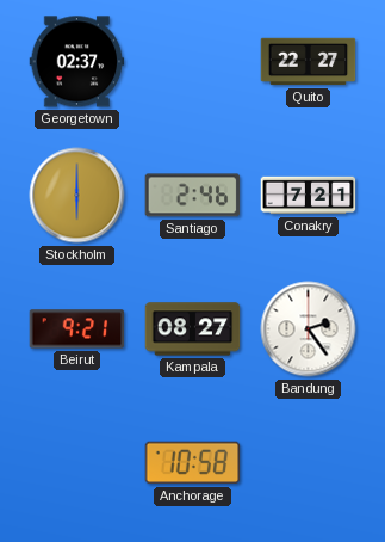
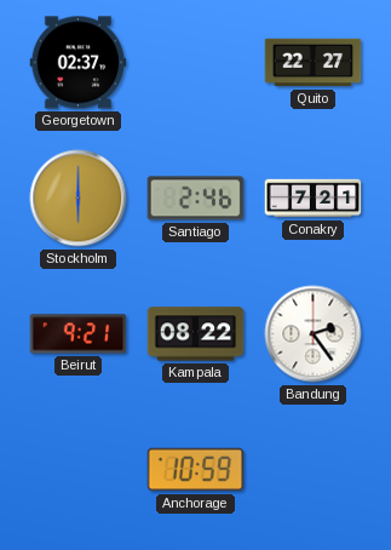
Kampala: 08:27 -> 08:22
Anchorage: 10:58 -> 10:59
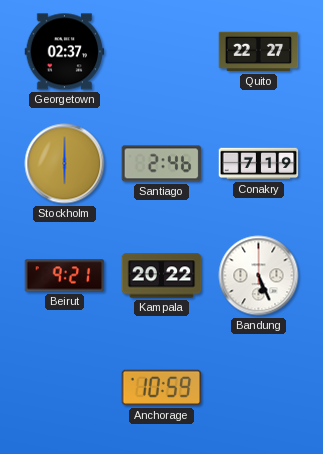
Conakry: 7:21 -> 7:19
Kampala: 08:22 -> 20:22
Bandung: 2:24 -> 5:26
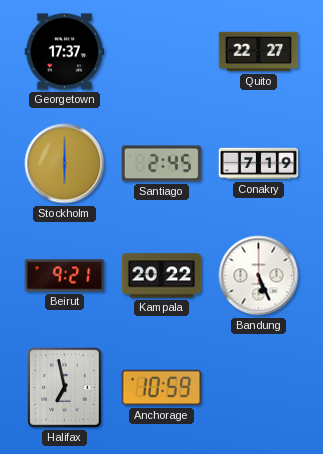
Georgetown: 02:37 -> 17:37
Santiago: 2:46 -> 2:45
Halifax: none -> 6:58
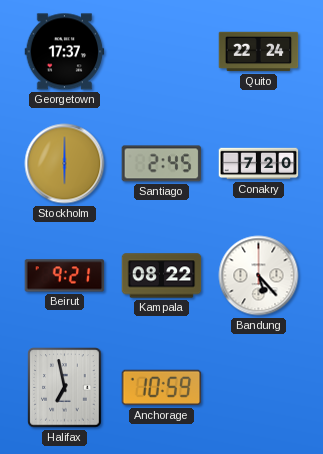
Quito: 22:27 -> 22:24
Conakry: 7:19 -> 7:20
Kampala: 20:22 -> 08:22
Bandung: 5:26 -> 5:23
